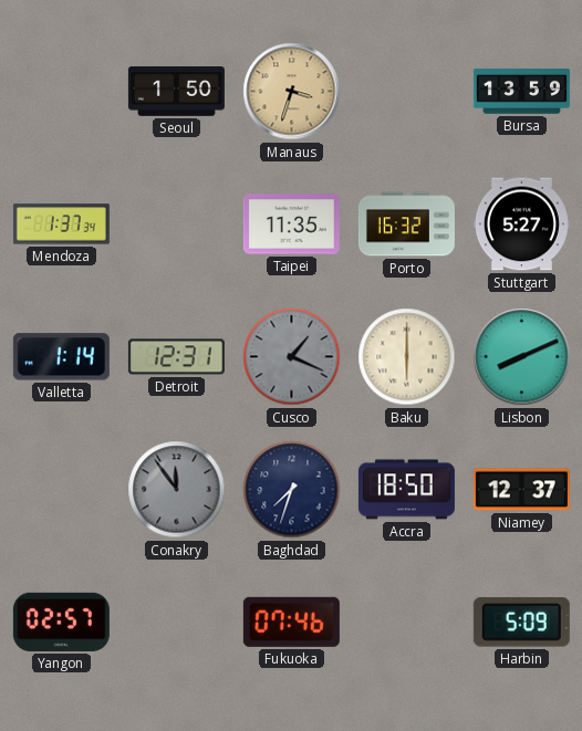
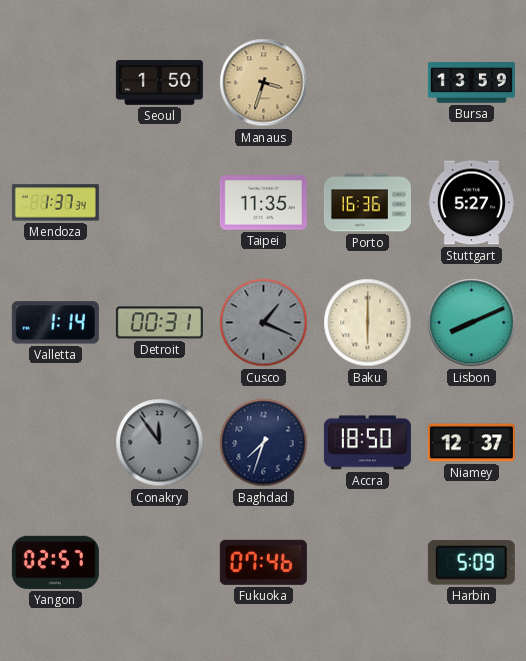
Porto: 16:32 -> 16:36
Detroit: 12:31 -> 00:31
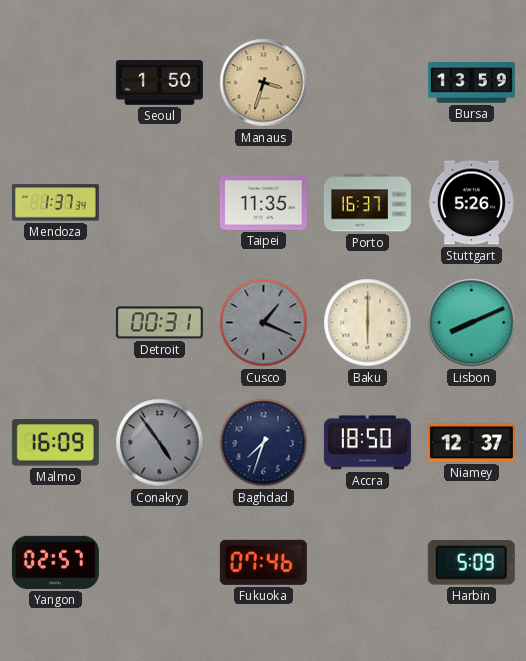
Porto: 16:36 -> 16:37
Stuttgart: 5:27 -> 5:26
Valletta: 1:14 -> none
Malmo: none -> 16:09
Conakry: 11:54 -> 4:54
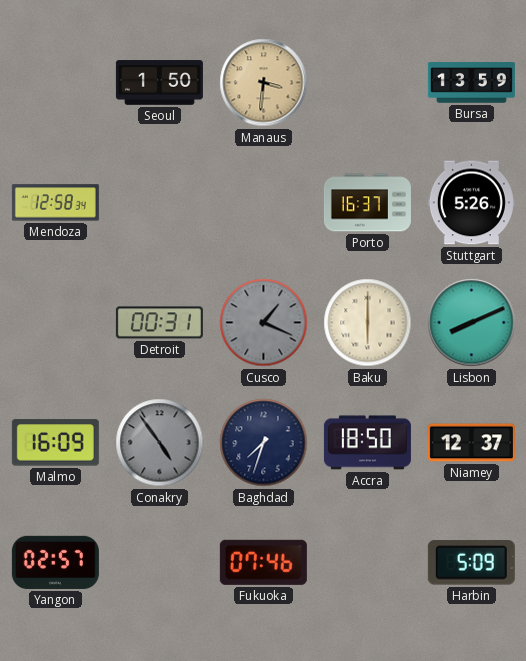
Manaus: 3:33 -> 3:31
Mendoza: 1:37 -> 12:58
Taipei: 11:35 -> none
